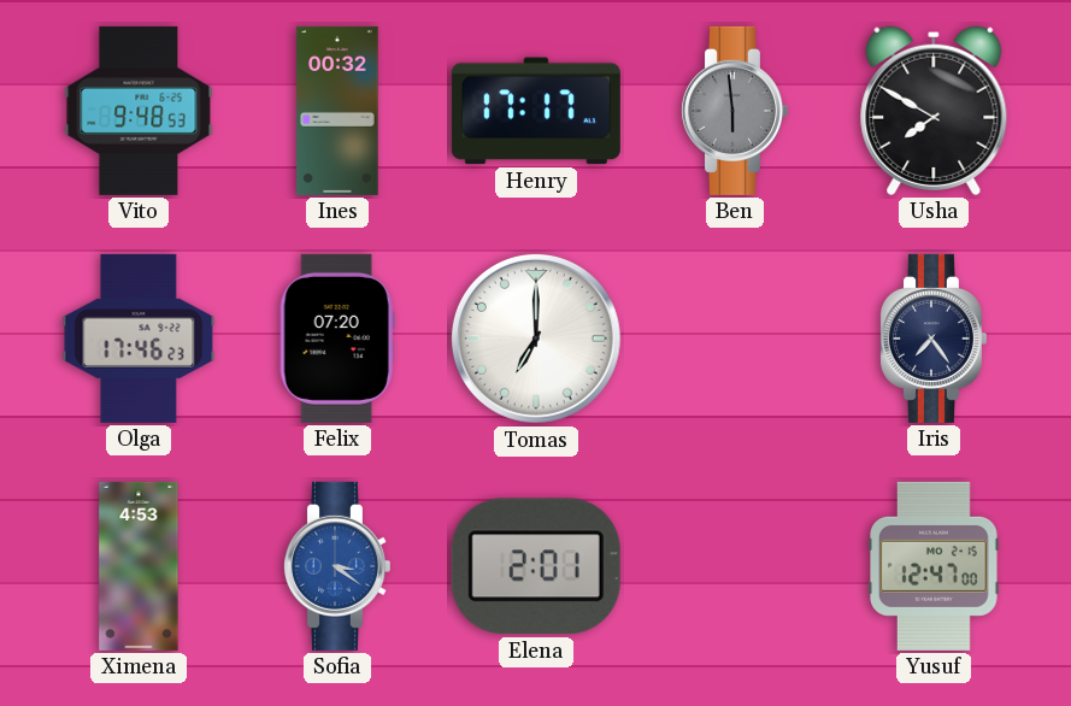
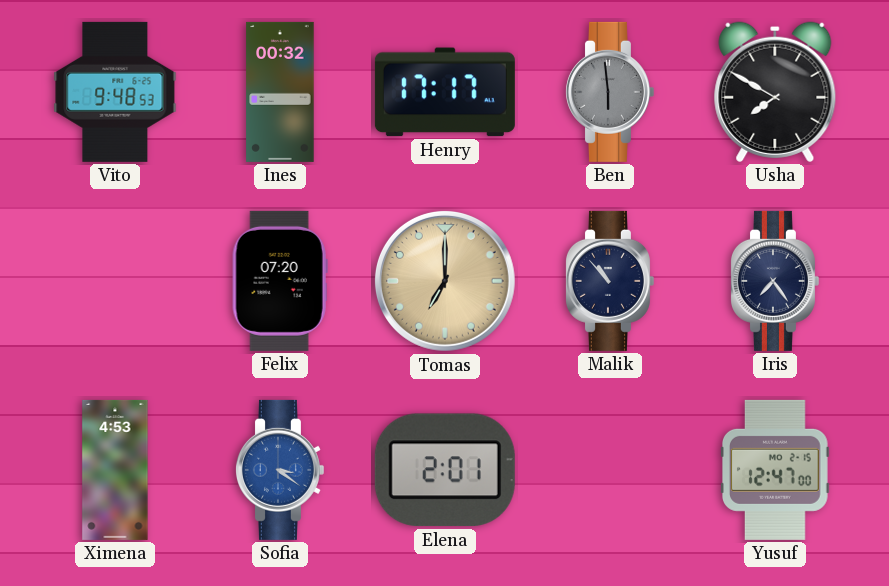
Olga: 17:46 -> none
Tomas dial: white -> champagne
Malik: none -> 10:53
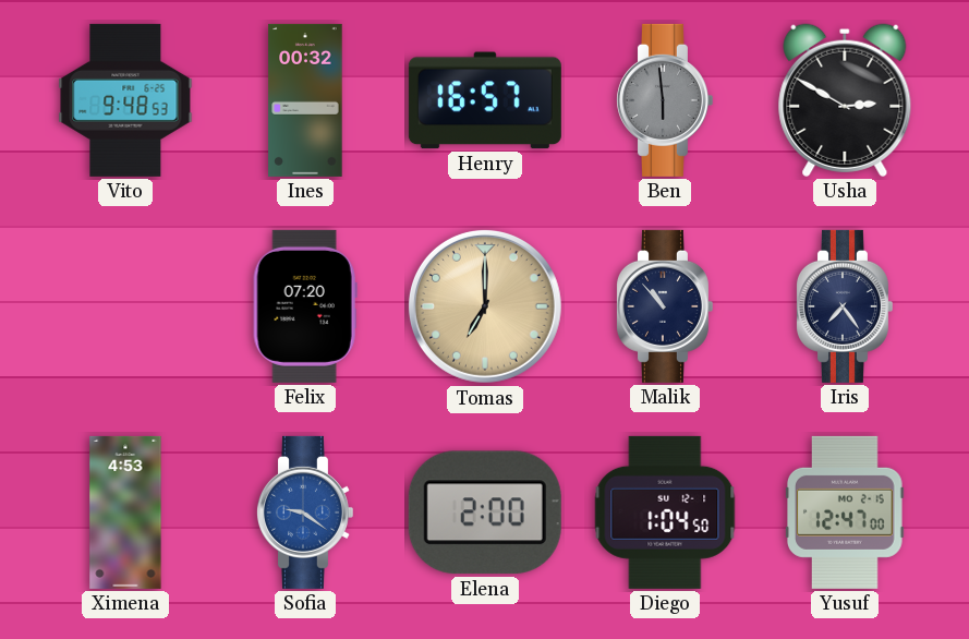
Henry: 17:17 -> 16:57
Usha: 7:50 -> 2:50
Sofia: 3:21 -> 9:21
Elena: 2:01 -> 2:00
Diego: none -> 1:04
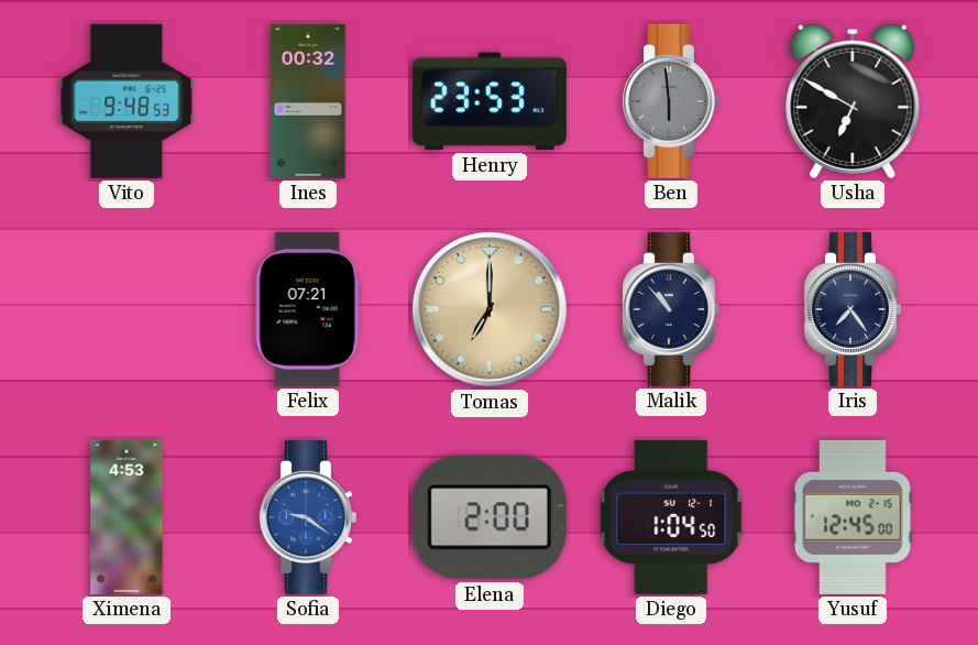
Henry: 16:57 -> 23:53
Usha: 2:50 -> 6:50
Felix: 07:20 -> 07:21
Yusuf: 12:47 -> 12:45
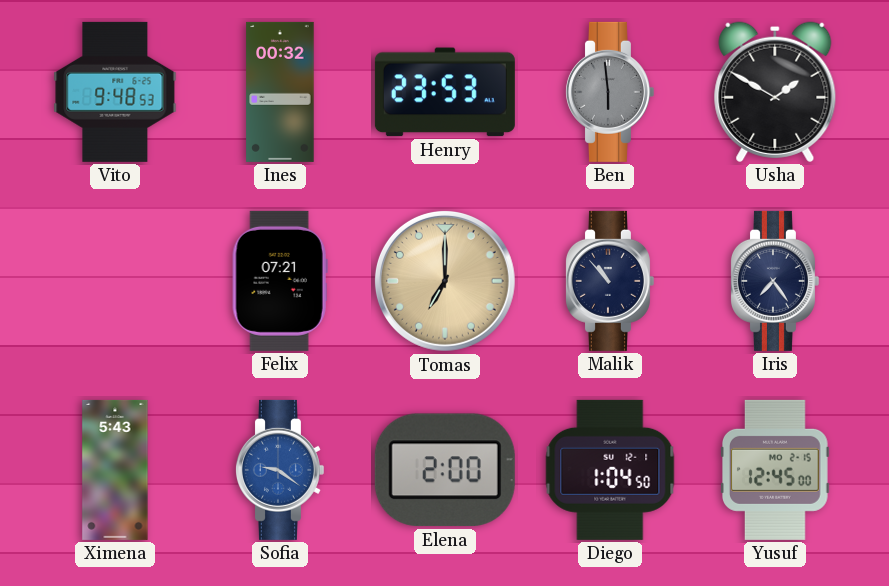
Usha: 6:50 -> 1:50
Ximena: 4:53 -> 5:43
